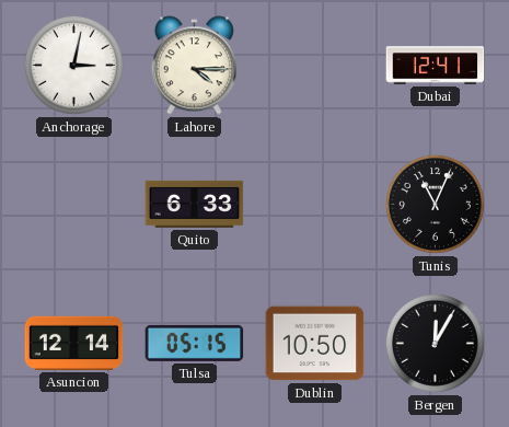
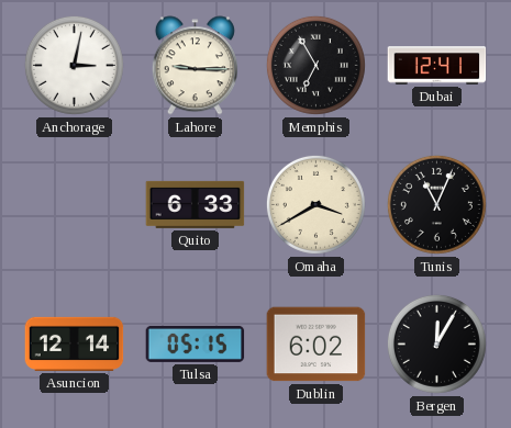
Lahore: 4:15 -> 9:15
Memphis: none -> 6:55
Omaha: none -> 3:40
Dublin: 10:50 -> 6:02
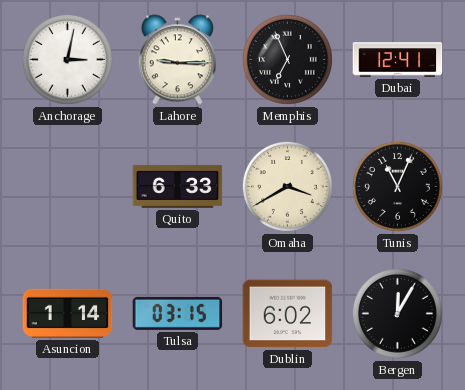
Memphis: 6:55 -> 6:56
Asuncion: 12:14 -> 1:14
Tulsa: 05:15 -> 03:15
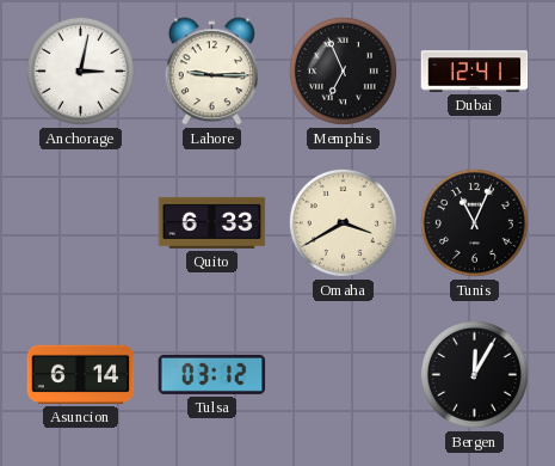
Asuncion: 1:14 -> 6:14
Tulsa: 03:15 -> 03:12
Dublin: 6:02 -> none
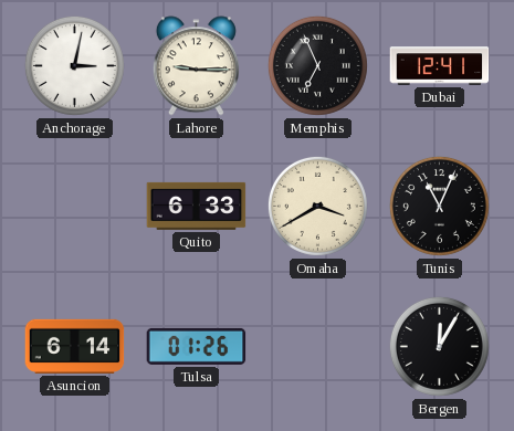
Tulsa: 03:12 -> 01:26
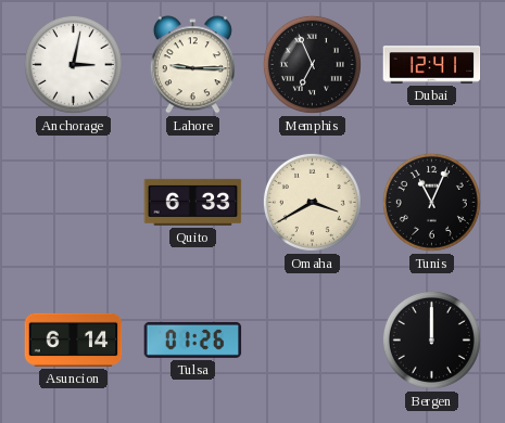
Bergen: 12:05 -> 12:00
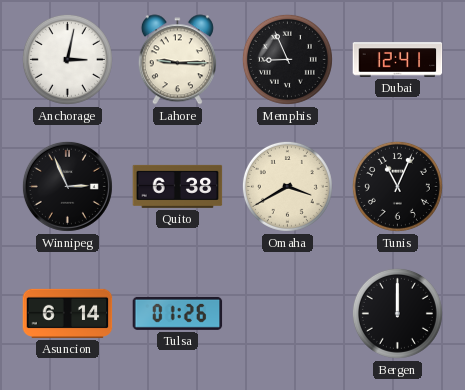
Memphis: 6:56 -> 8:56
Winnipeg: none -> 2:56
Quito: 6:33 -> 6:38
